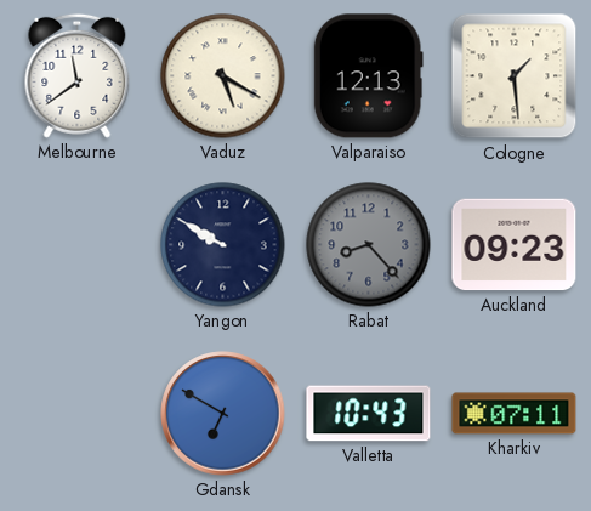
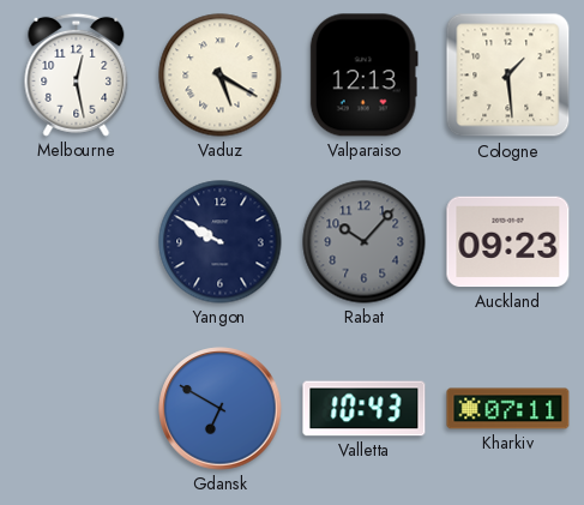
Melbourne: 11:39 -> 12:28
Rabat: 8:23 -> 10:07
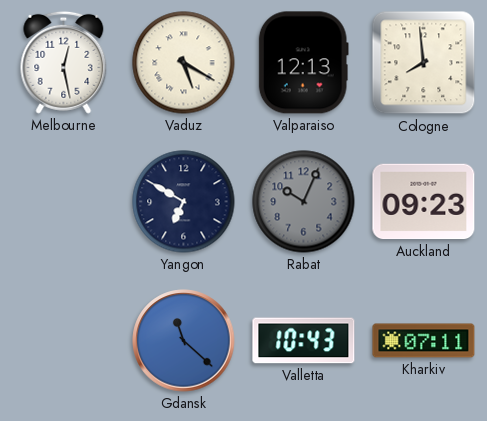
Cologne: 1:29 -> 7:59
Yangon: 9:50 -> 6:50
Rabat: 10:07 -> 10:04
Gdansk: 6:50 -> 11:22
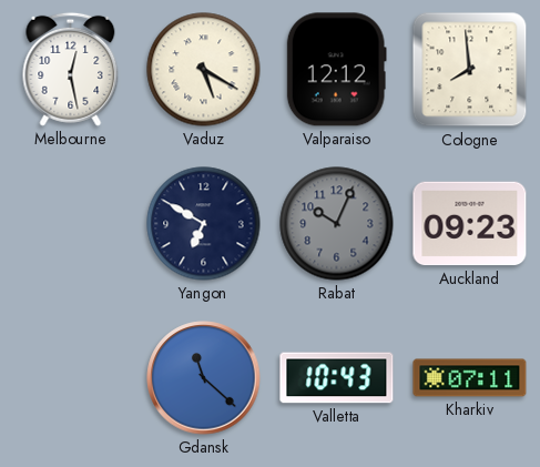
Valparaiso: 12:13 -> 12:12
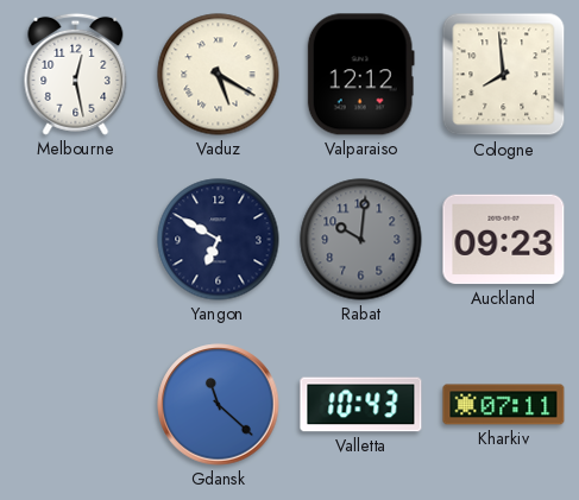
Rabat: 10:04 -> 10:01
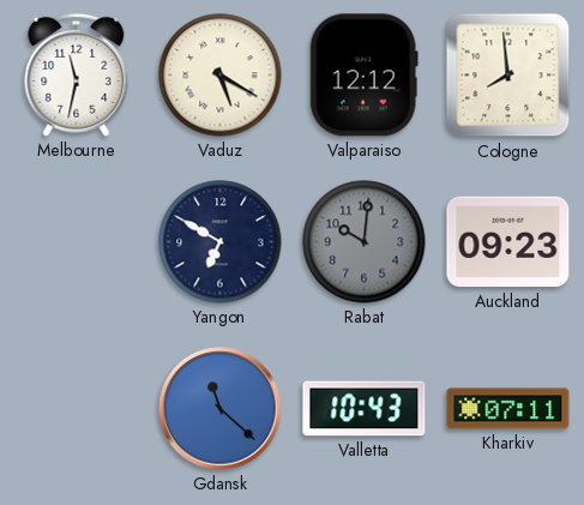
Melbourne: 12:28 -> 11:32
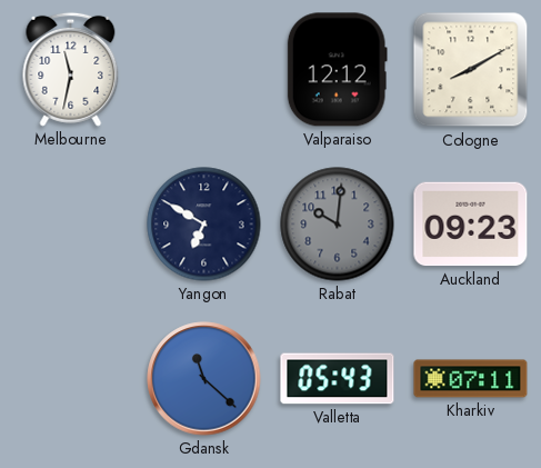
Vaduz: 5:20 -> none
Cologne: 7:59 -> 8:10
Valletta: 10:43 -> 05:43
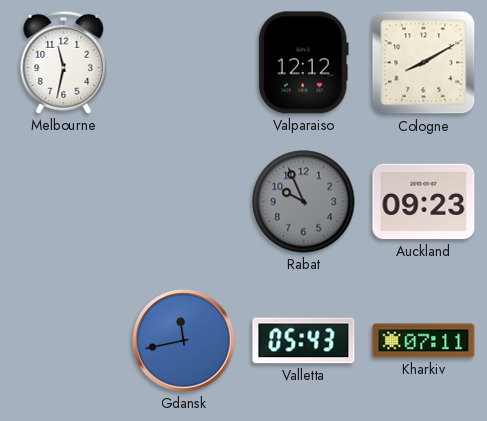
Yangon: 6:50 -> none
Rabat: 10:01 -> 9:56
Gdansk: 11:22 -> 11:43
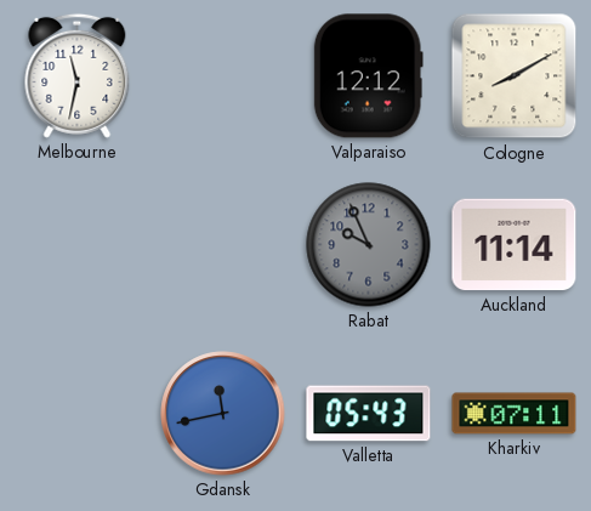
Auckland: 09:23 -> 11:14
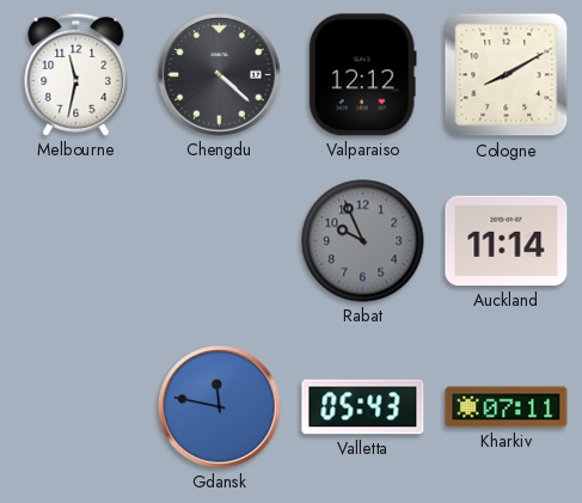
Chengdu: none -> 4:22
Gdansk: 11:43 -> 11:47
